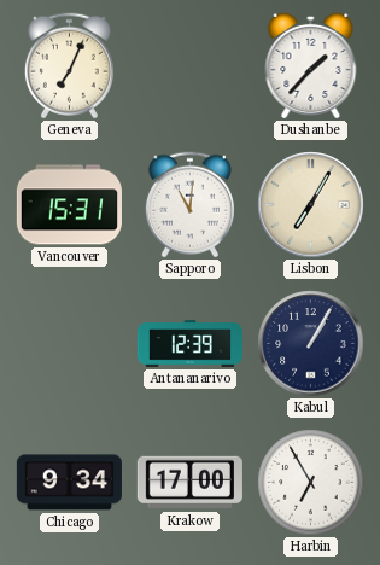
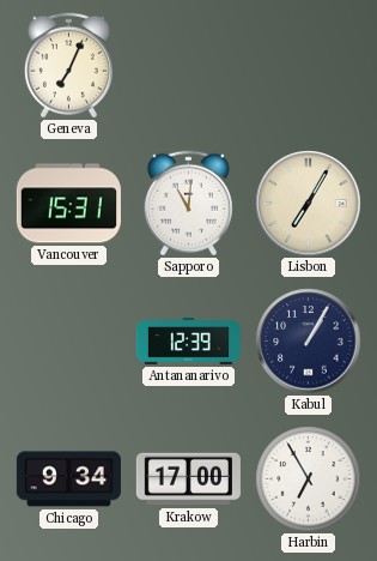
Dushanbe: 1:37 -> none
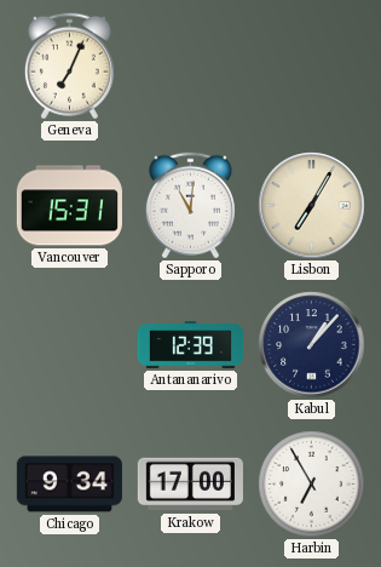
Kabul: 1:05 -> 1:07
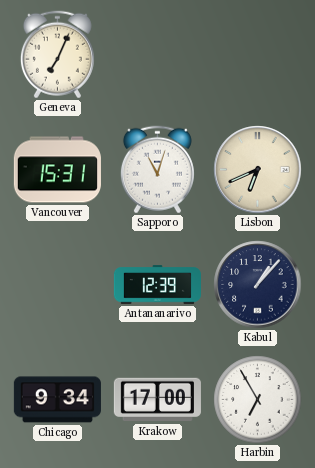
Sapporo: 11:01 -> 11:03
Lisbon: 7:05 -> 6:41
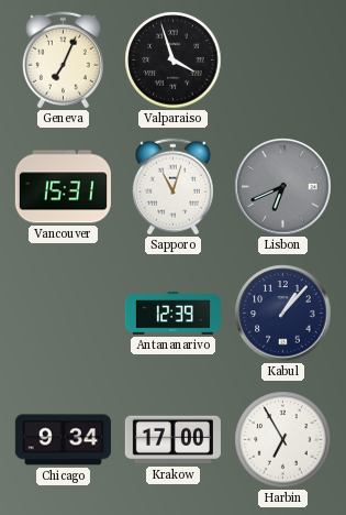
Valparaiso: none -> 3:57
Lisbon dial: cream -> grey
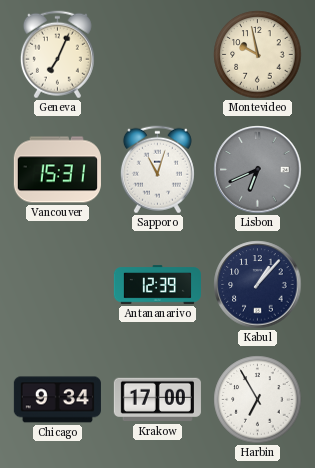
Valparaiso: 3:57 -> none
Montevideo: none -> 9:58
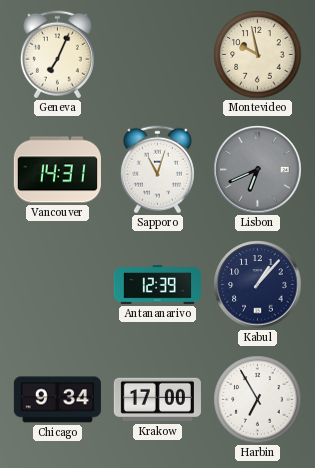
Vancouver: 15:31 -> 14:31
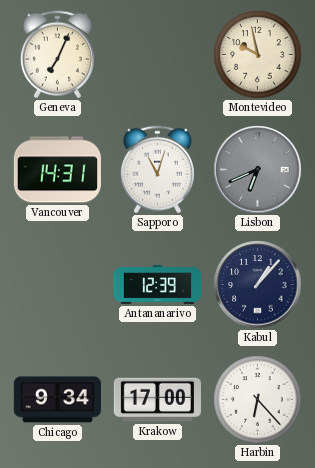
Harbin: 6:55 -> 6:23
